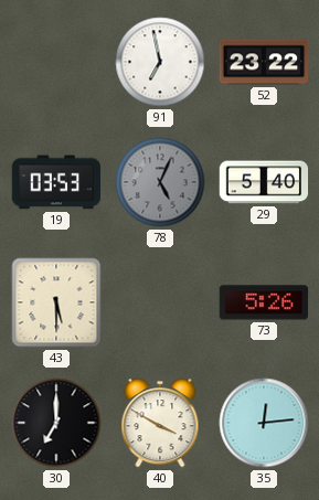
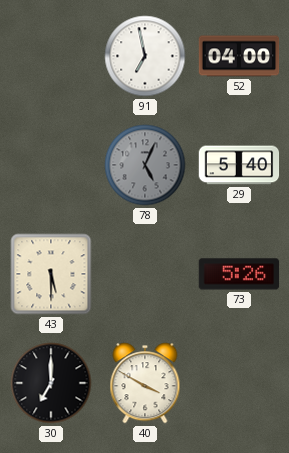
52: 23:22 -> 04:00
19: 03:53 -> none
35: 12:14 -> none
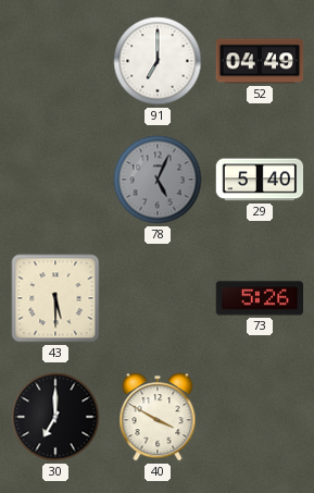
91: 6:58 -> 7:00
52: 04:00 -> 04:49
